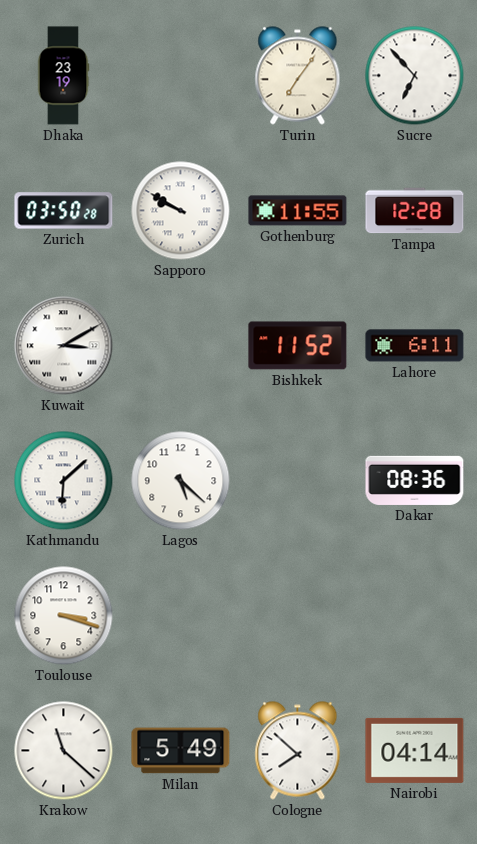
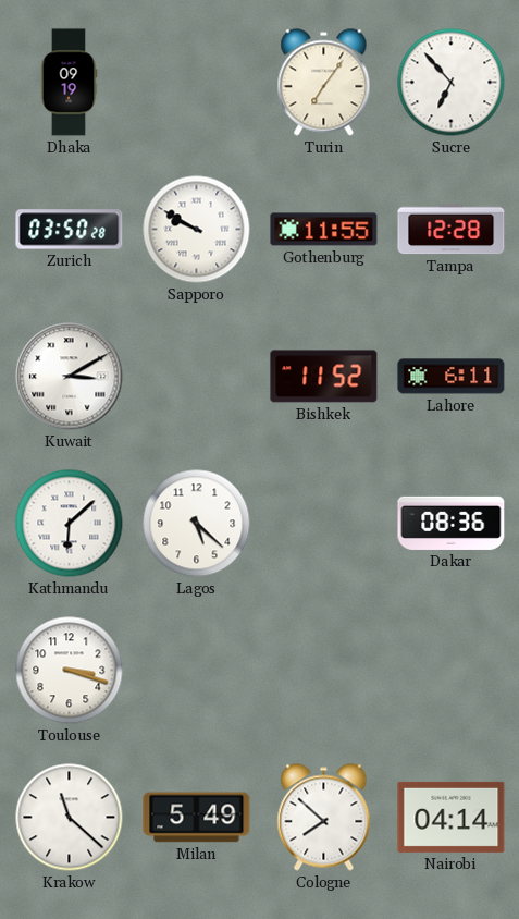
Dhaka: 23:19 -> 09:19
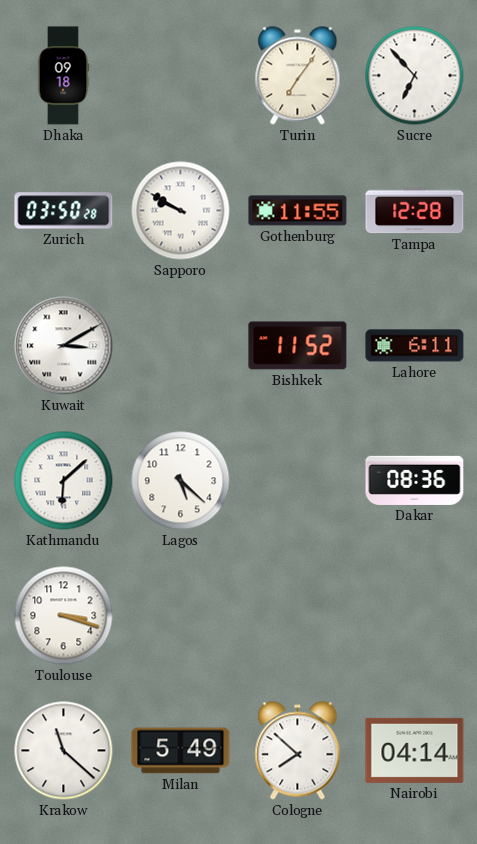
Dhaka: 09:19 -> 09:18
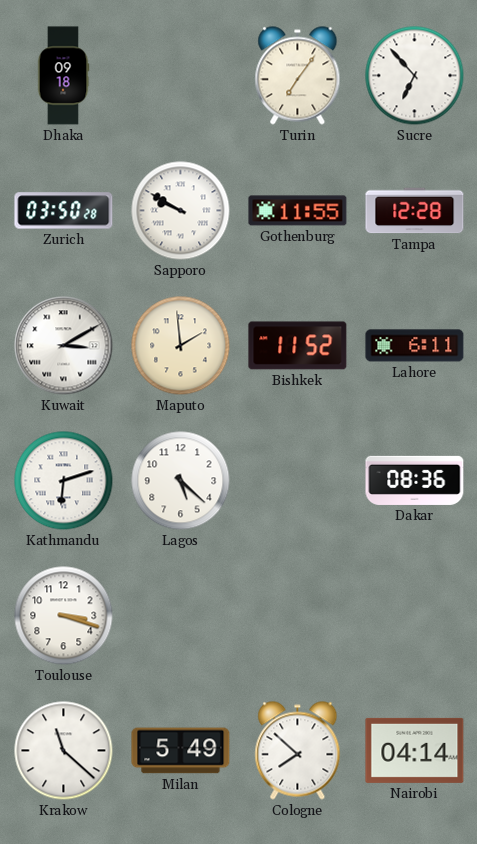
Maputo: none -> 1:59
Kathmandu: 6:08 -> 6:12
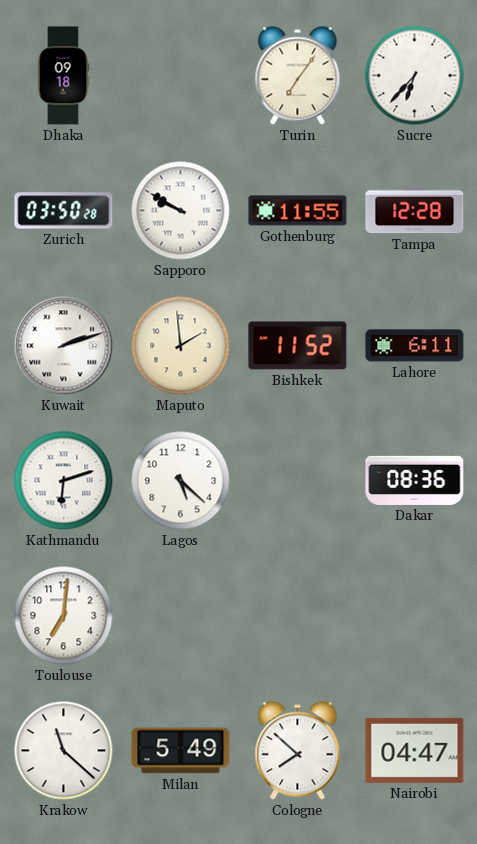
Sucre: 6:53 -> 6:37
Kuwait: 3:10 -> 2:12
Toulouse: 3:18 -> 7:01
Nairobi: 04:14 -> 04:47
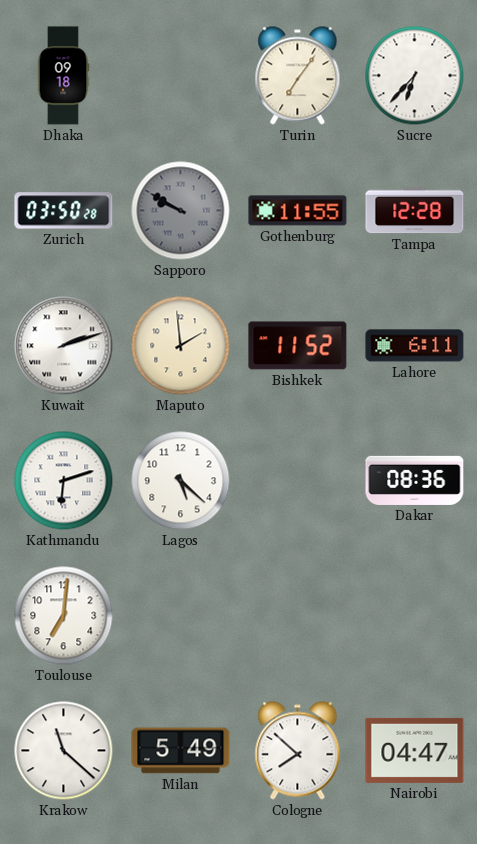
Sapporo dial: white -> grey
